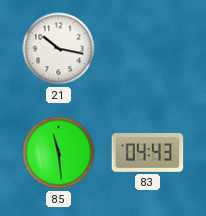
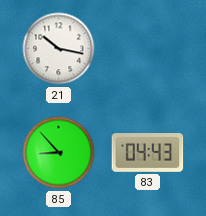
85: 11:29 -> 8:53
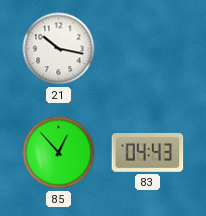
85: 8:53 -> 12:53
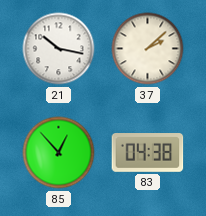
37: none -> 2:08
83: 04:43 -> 04:38
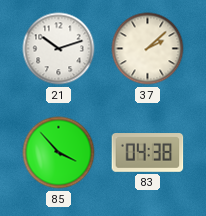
21: 10:17 -> 10:12
85: 12:53 -> 3:53
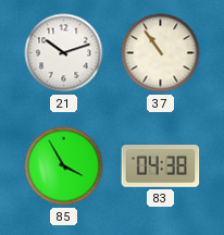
37: 2:08 -> 10:54
85: 3:53 -> 3:55
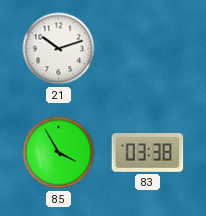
37: 10:54 -> none
83: 04:38 -> 03:38
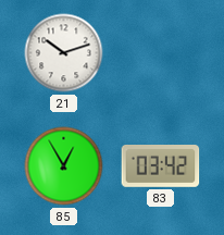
85: 3:55 -> 12:55
83: 03:38 -> 03:42
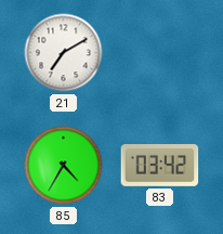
21: 10:12 -> 7:10
85: 12:55 -> 4:35
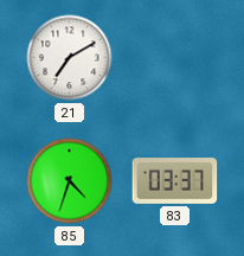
85: 4:35 -> 4:33
83: 03:42 -> 03:37
